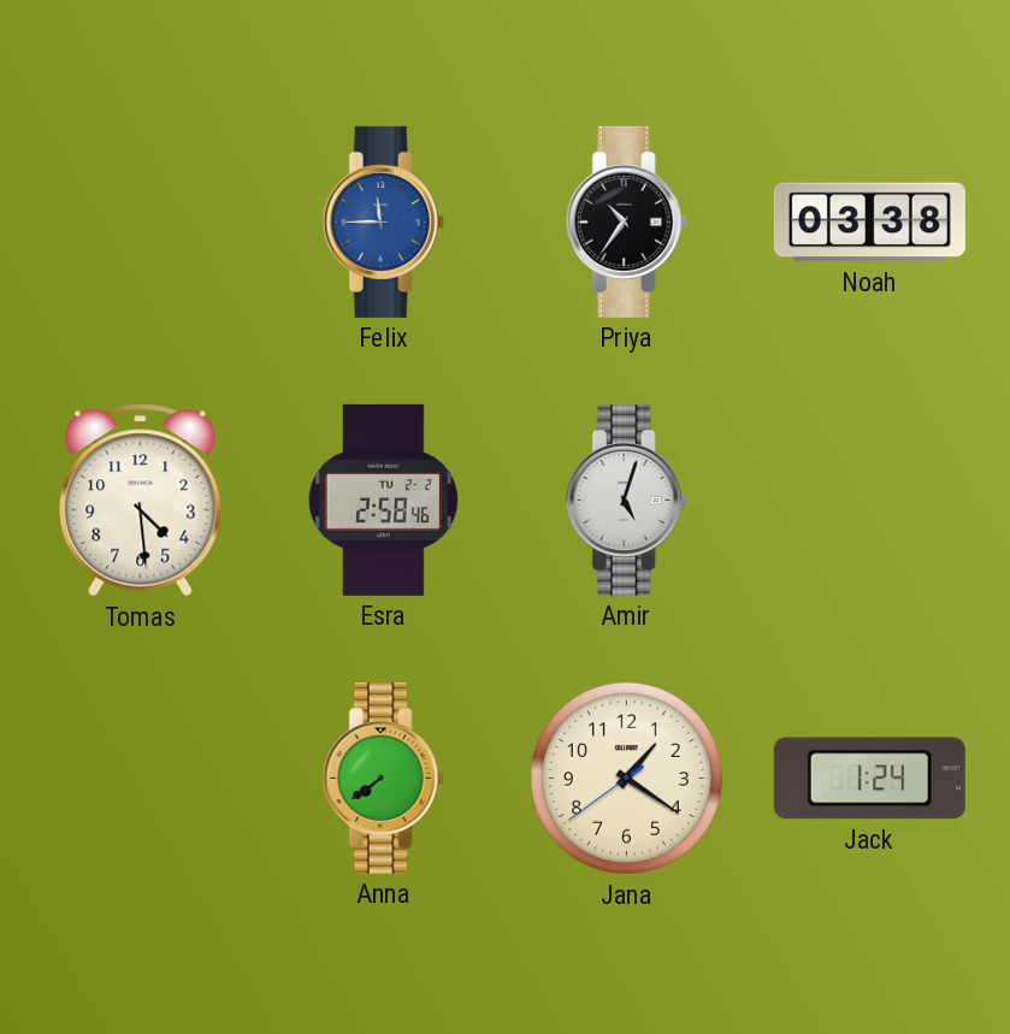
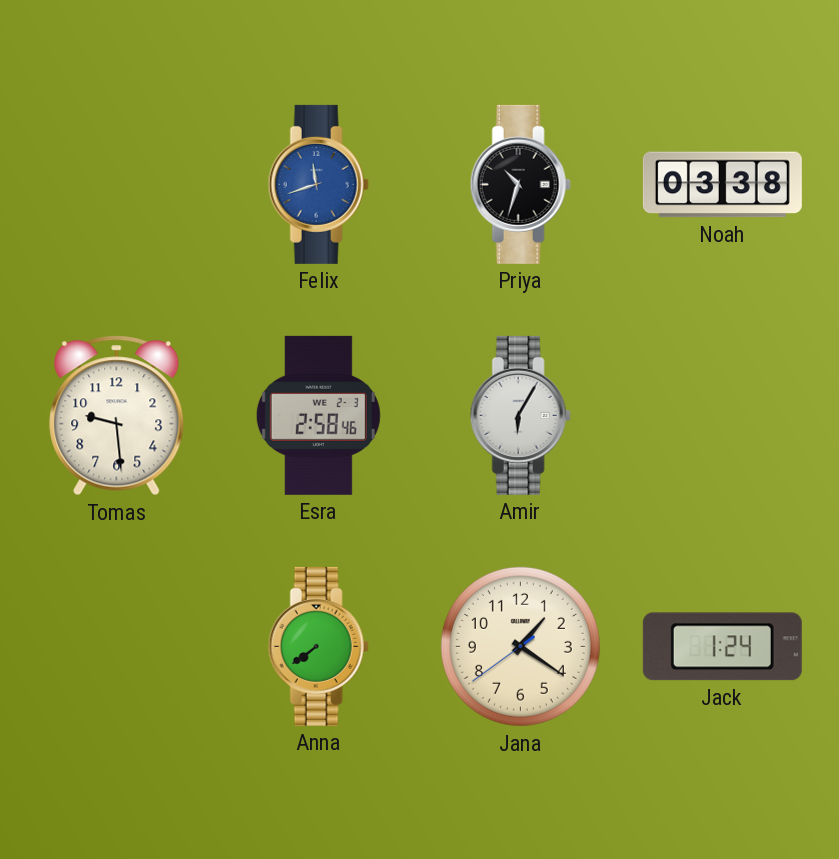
Felix: 11:45 -> 11:42
Priya: 10:36 -> 10:33
Tomas: 4:29 -> 9:29
Esra date: TU 2-2 -> WE 2-3
Amir: 5:03 -> 6:05
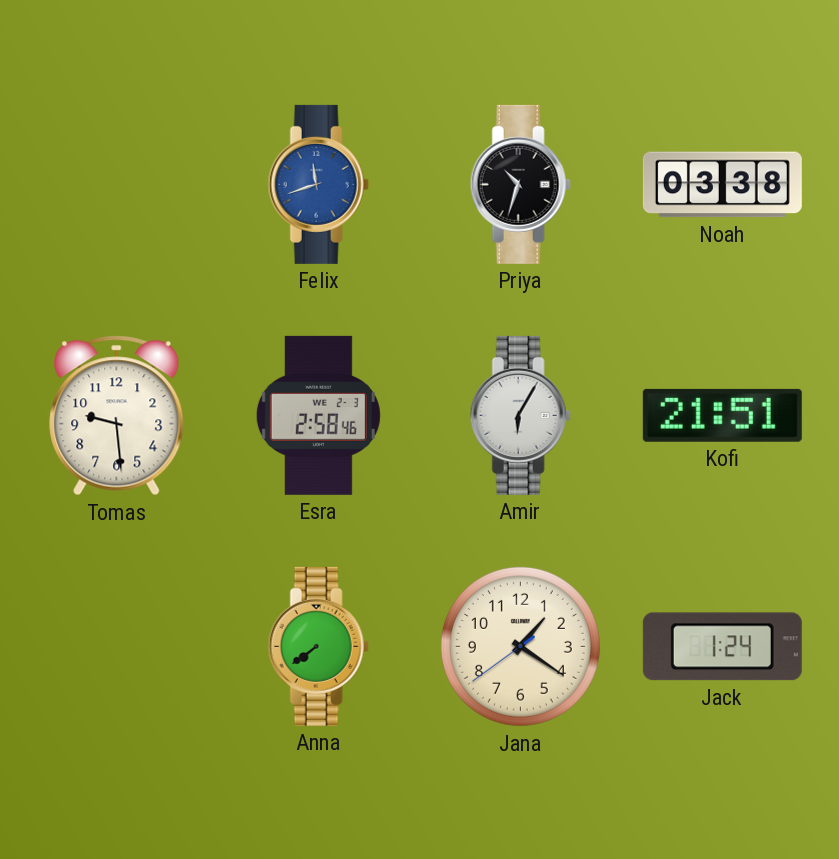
Kofi: none -> 21:51
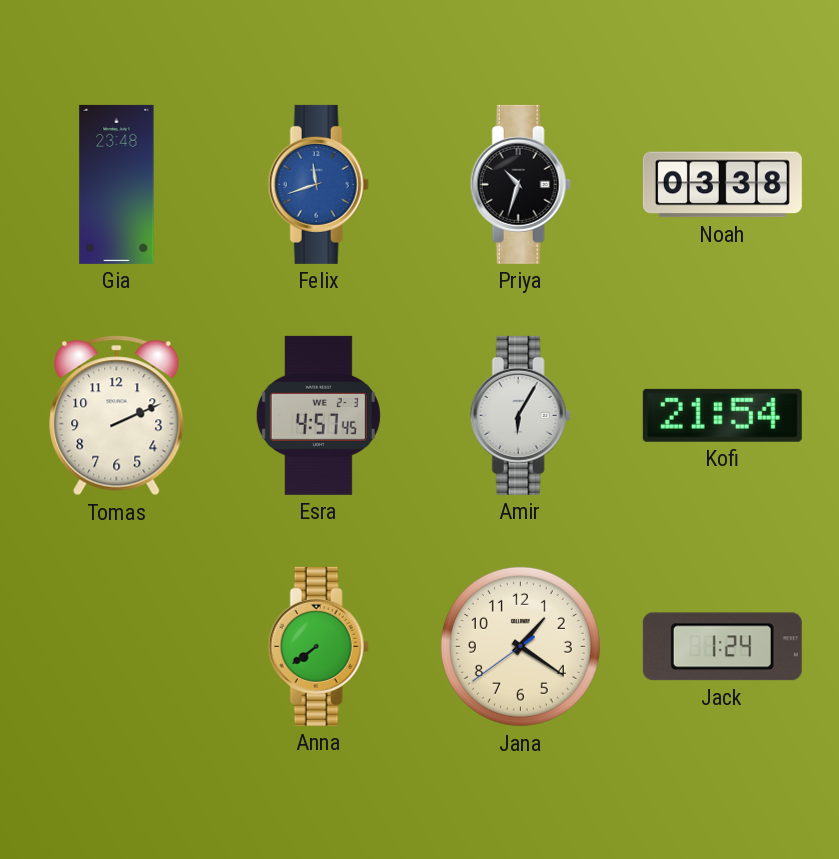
Gia: none -> 23:48
Tomas: 9:29 -> 2:11
Esra: 2:58 -> 4:57
Kofi: 21:51 -> 21:54
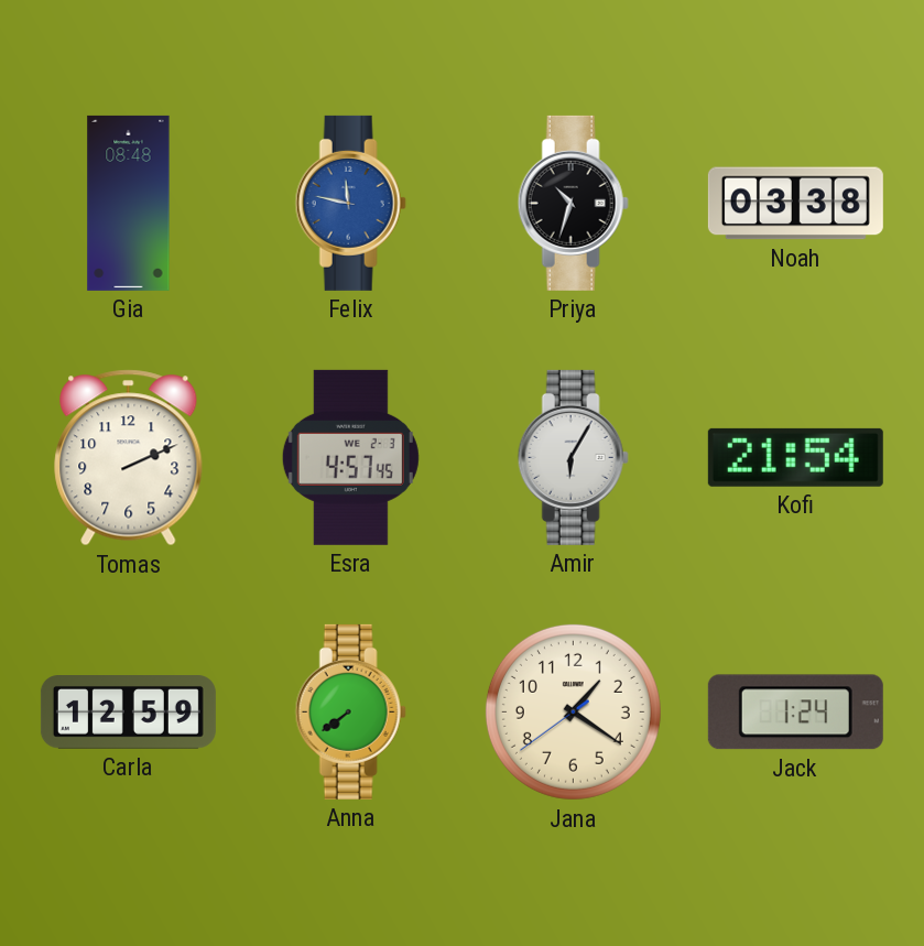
Gia: 23:48 -> 08:48
Felix: 11:42 -> 11:47
Carla: none -> 12:59
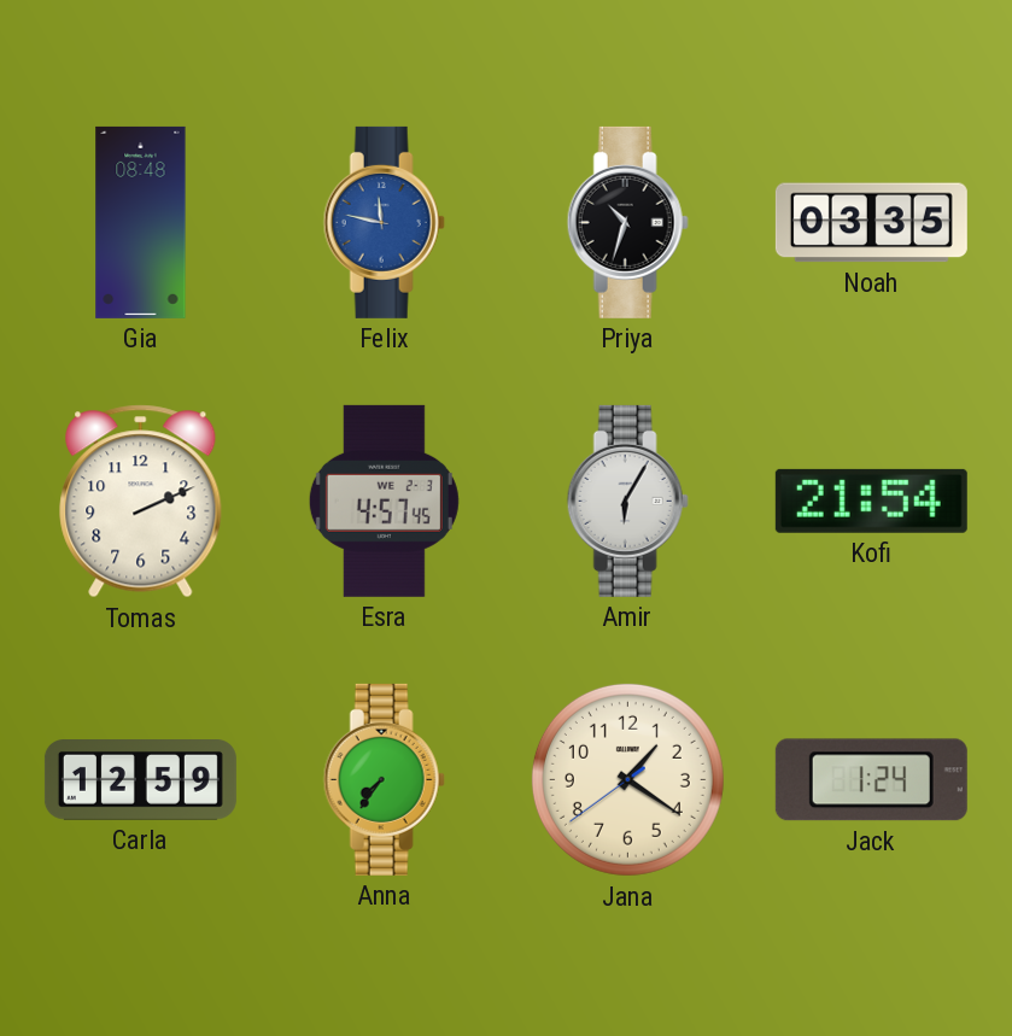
Noah: 03:38 -> 03:35
Anna: 7:39 -> 7:36
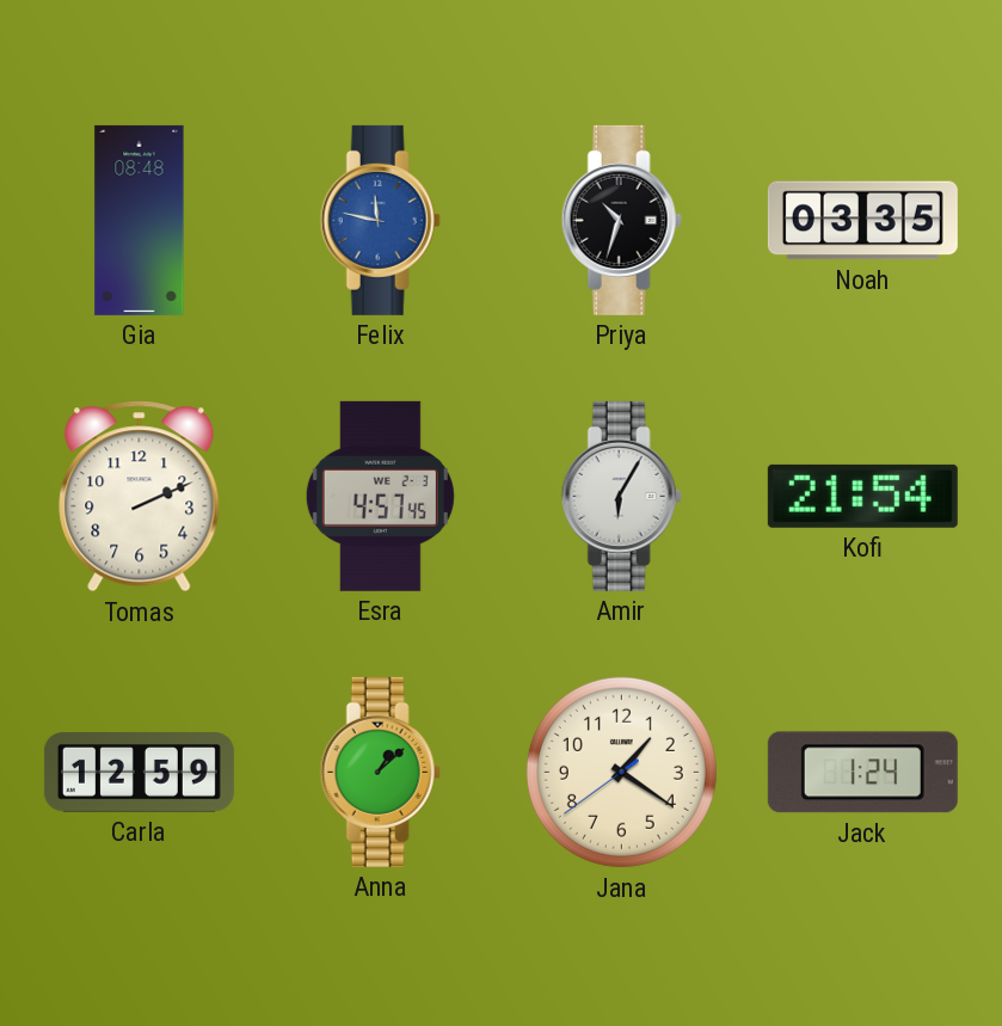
Anna: 7:36 -> 1:08
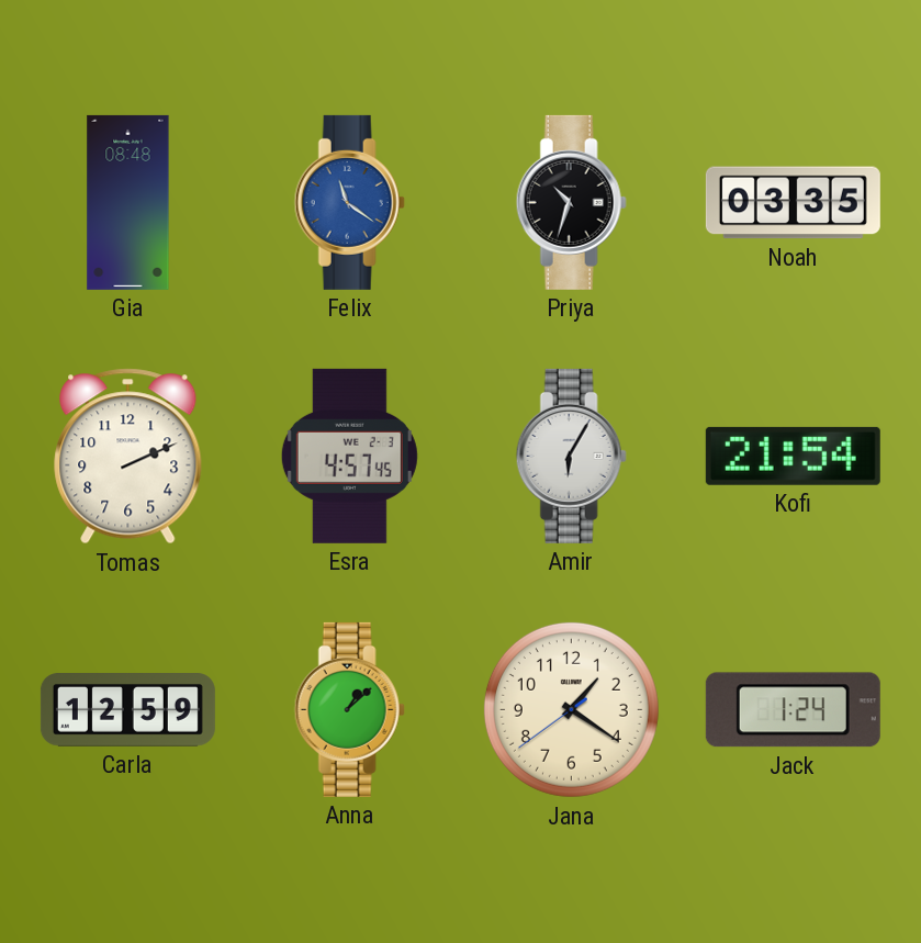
Felix: 11:47 -> 11:21
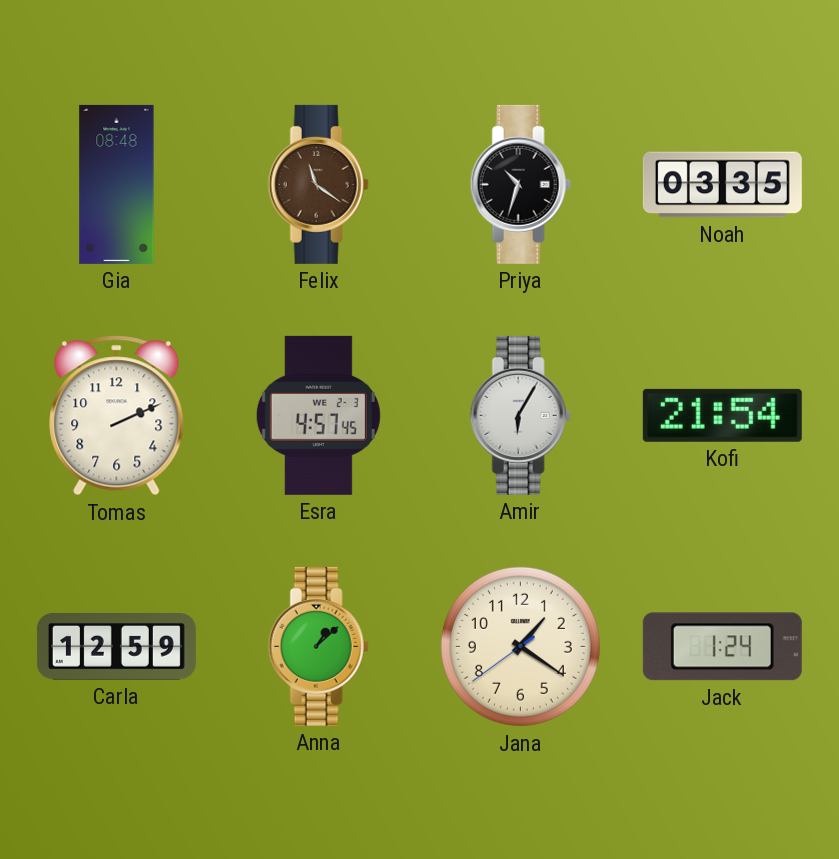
Felix dial: blue -> brown
